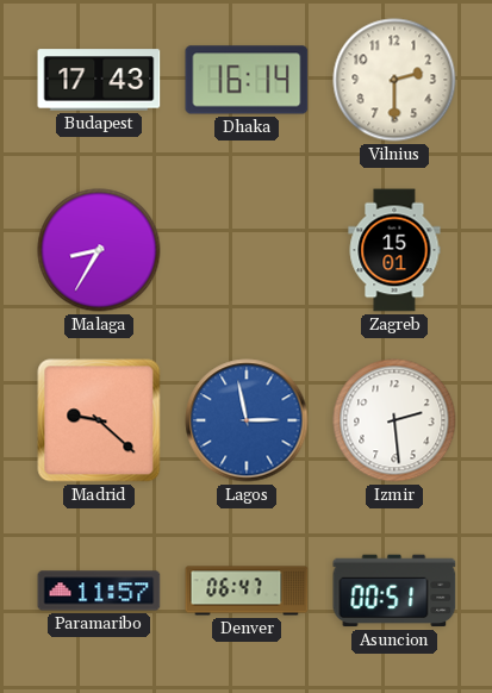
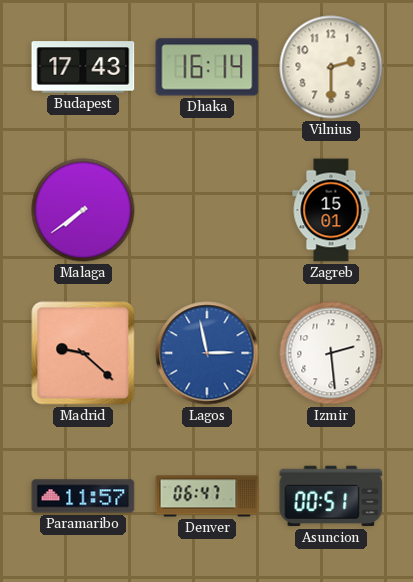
Malaga: 8:35 -> 7:39
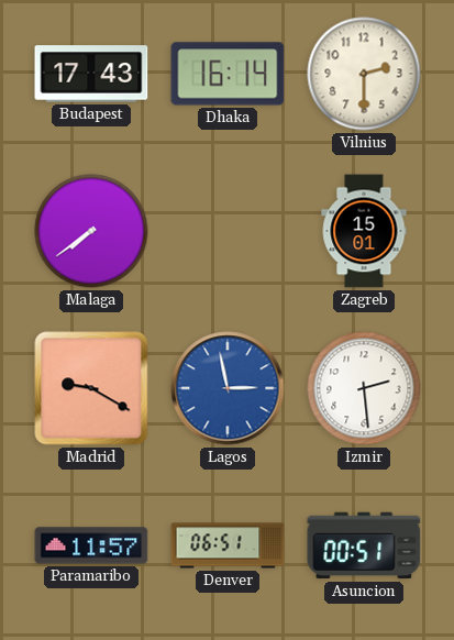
Madrid: 9:22 -> 9:20
Denver: 06:47 -> 06:51
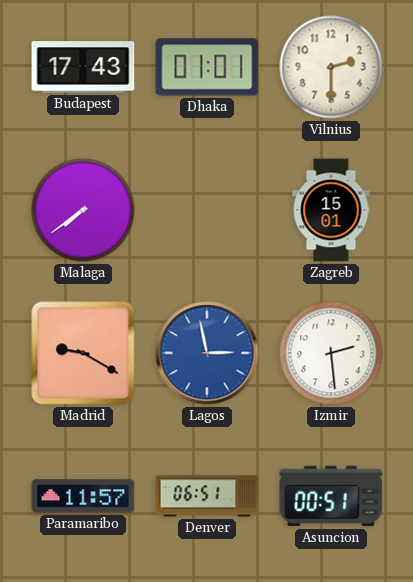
Dhaka: 16:14 -> 01:01
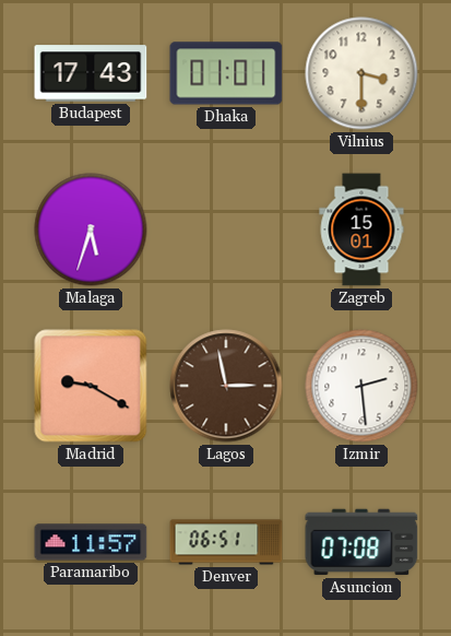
Vilnius: 2:30 -> 3:30
Malaga: 7:39 -> 5:33
Lagos dial: blue -> brown
Asuncion: 00:51 -> 07:08
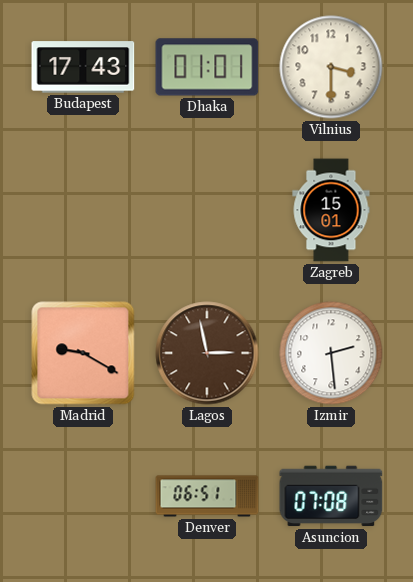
Malaga: 5:33 -> none
Paramaribo: 11:57 -> none
